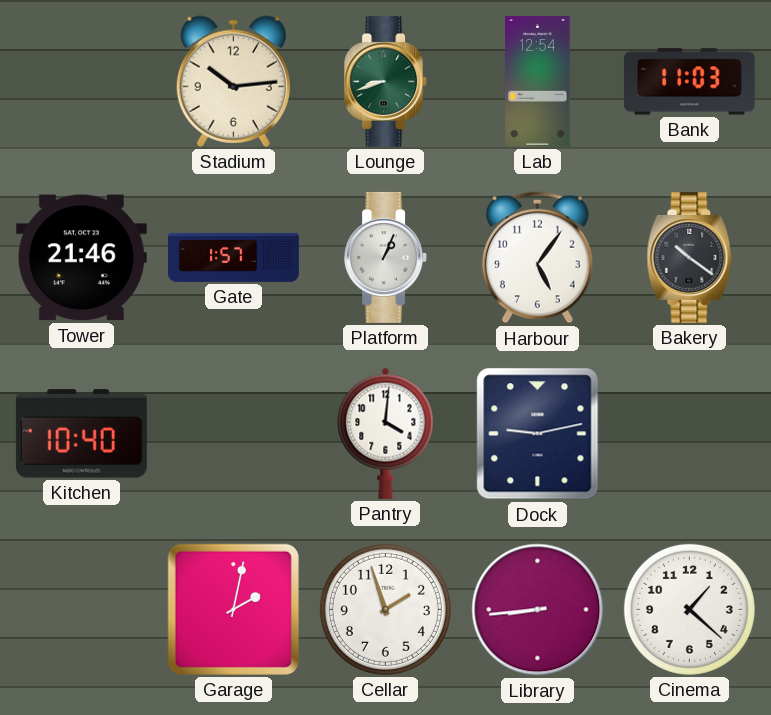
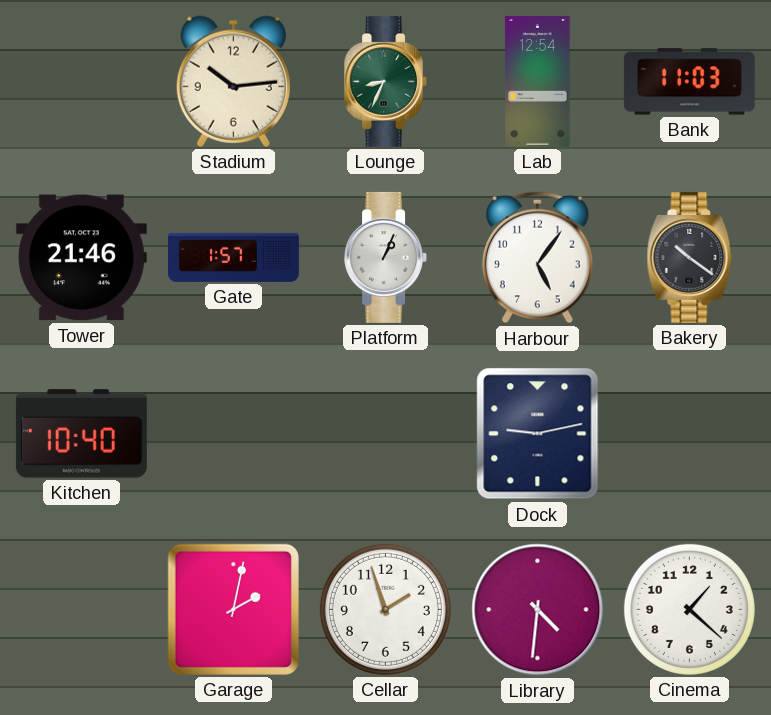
Lounge: 8:42 -> 8:34
Pantry: 4:01 -> none
Library: 8:44 -> 4:31
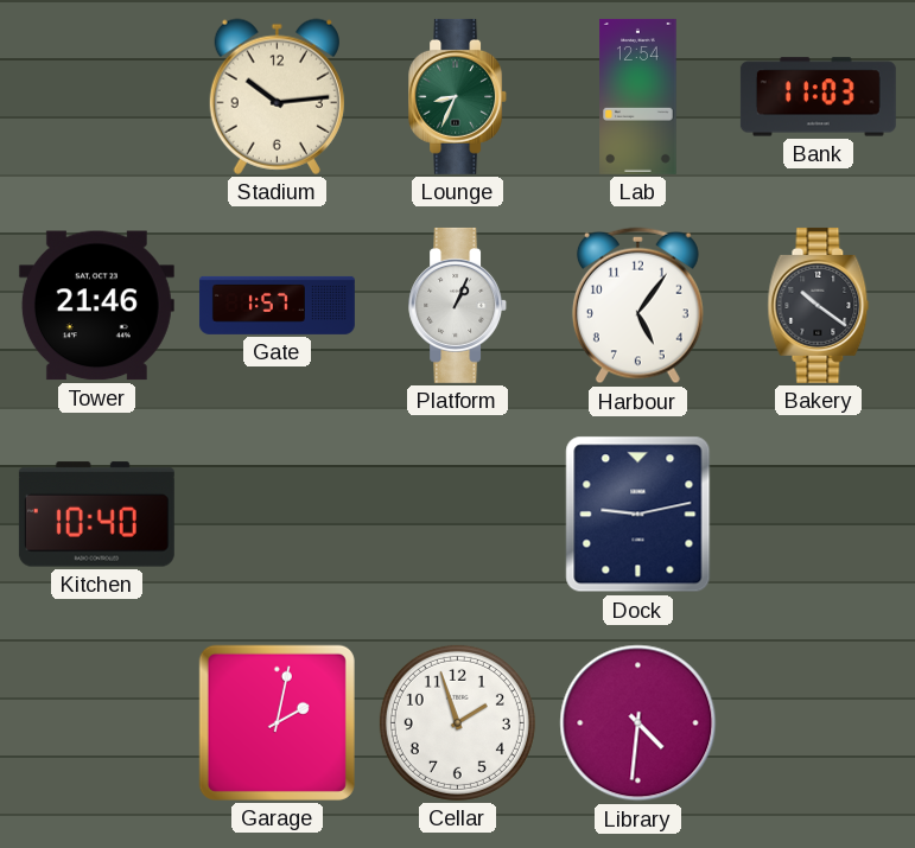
Cinema: 1:22 -> none
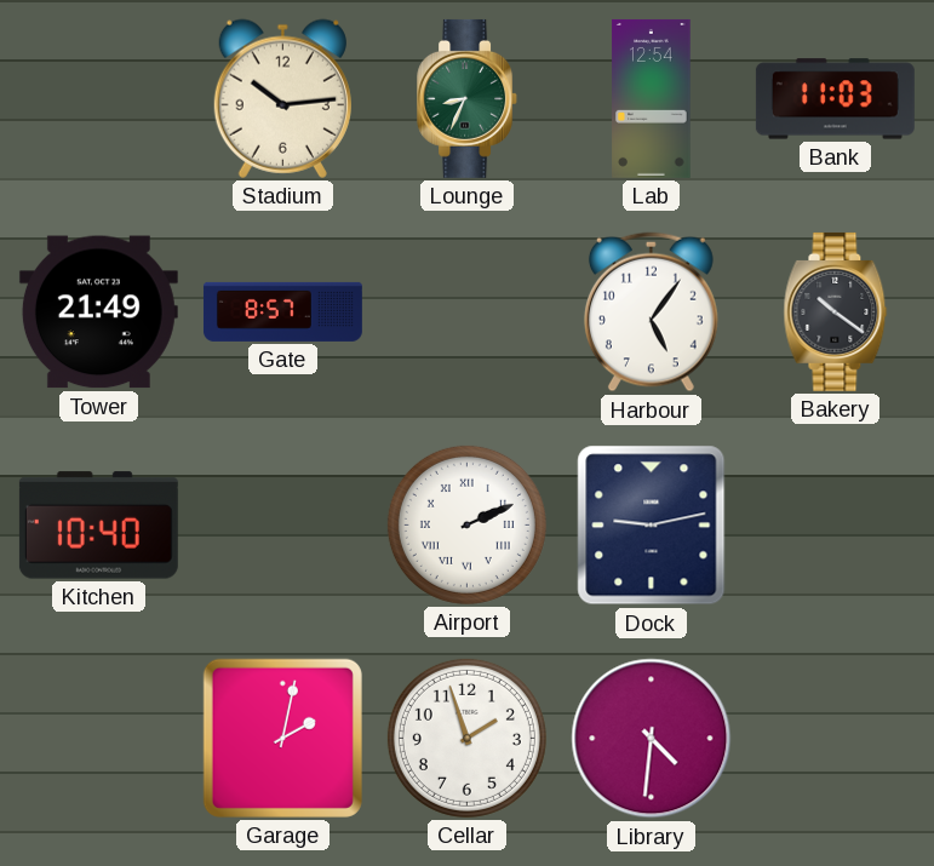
Tower: 21:46 -> 21:49
Gate: 1:57 -> 8:57
Platform: 1:04 -> none
Airport: none -> 2:11
